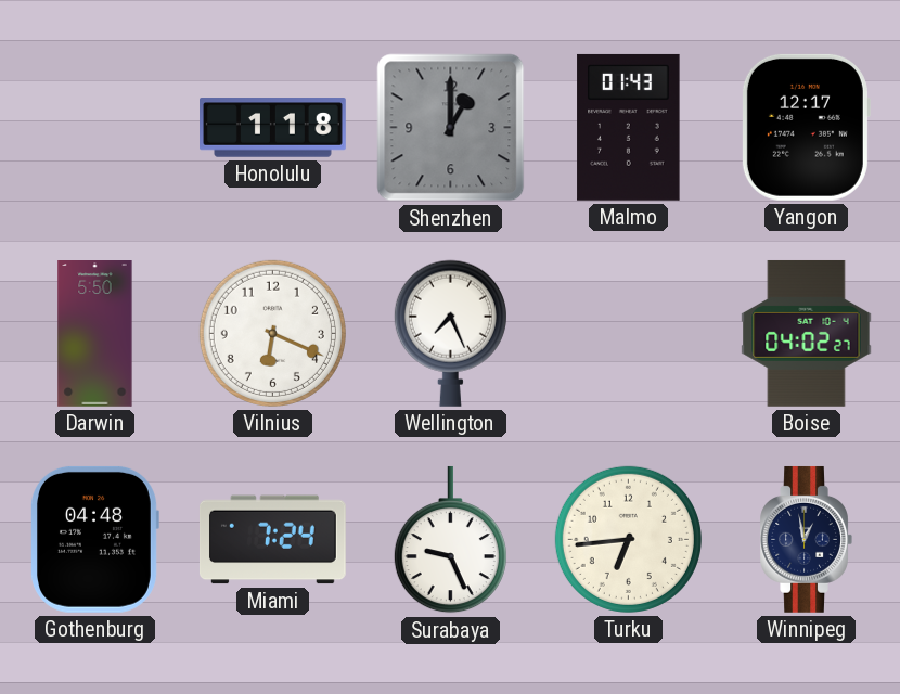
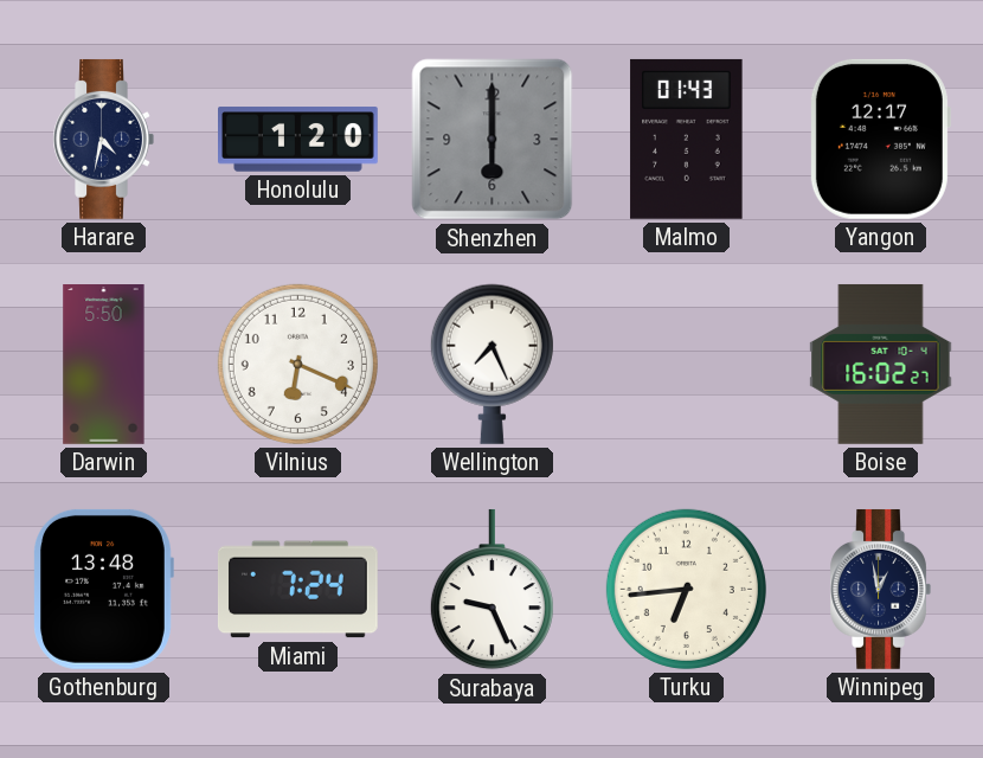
Harare: none -> 4:32
Honolulu: 1:18 -> 1:20
Shenzhen: 1:00 -> 6:00
Boise: 04:02 -> 16:02
Gothenburg: 04:48 -> 13:48
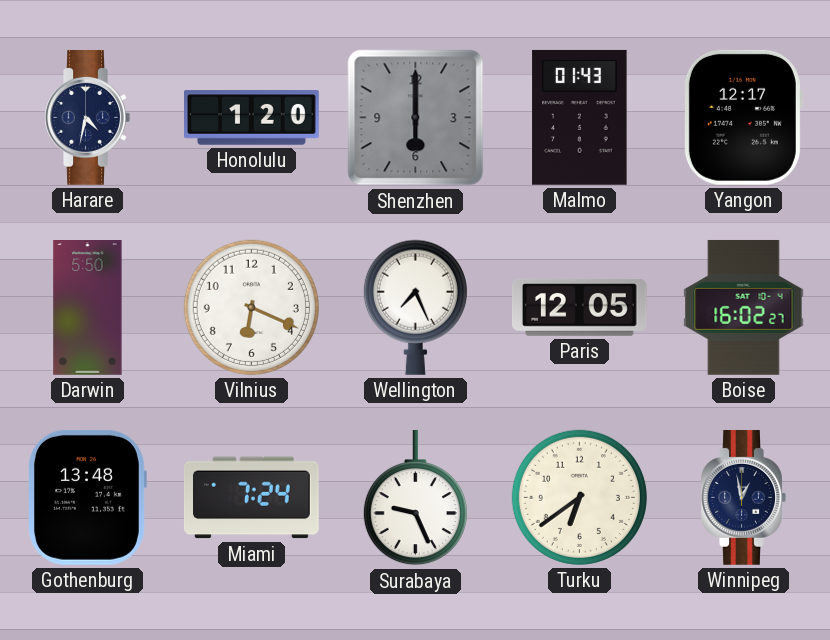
Paris: none -> 12:05
Turku: 6:44 -> 6:39
